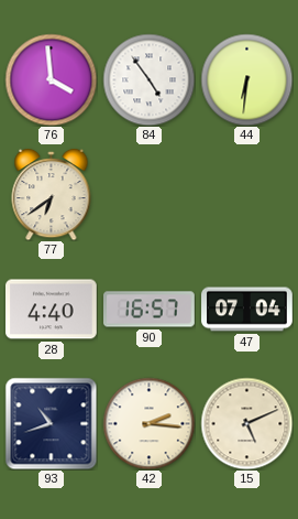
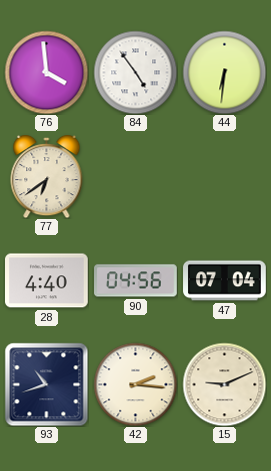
90: 16:57 -> 04:56
15: 5:11 -> 9:11
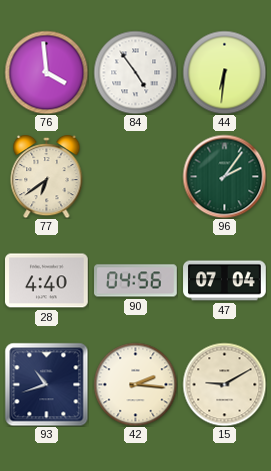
96: none -> 2:06
15: 9:11 -> 9:10
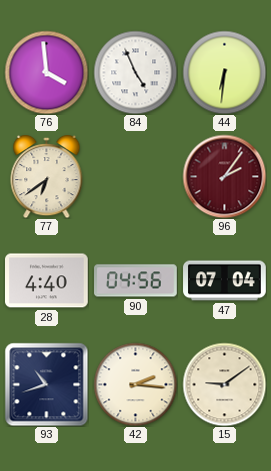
84: 4:54 -> 4:56
96 dial: green -> burgundy
15: 9:10 -> 9:09
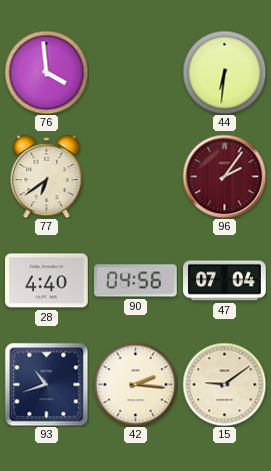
84: 4:56 -> none
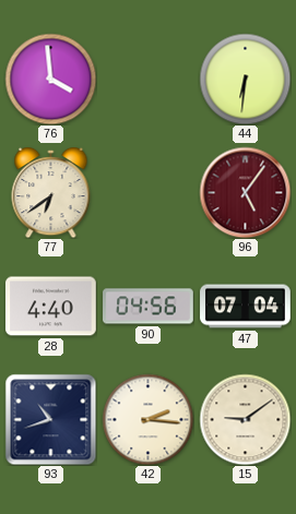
96: 2:06 -> 5:06
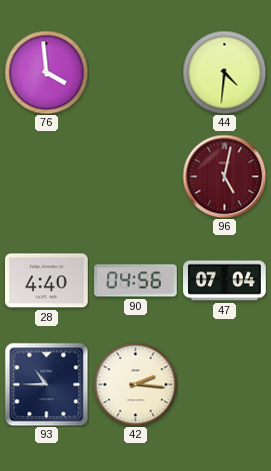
44: 6:31 -> 4:31
77: 6:39 -> none
96: 5:06 -> 5:02
93: 10:42 -> 10:45
15: 9:09 -> none
